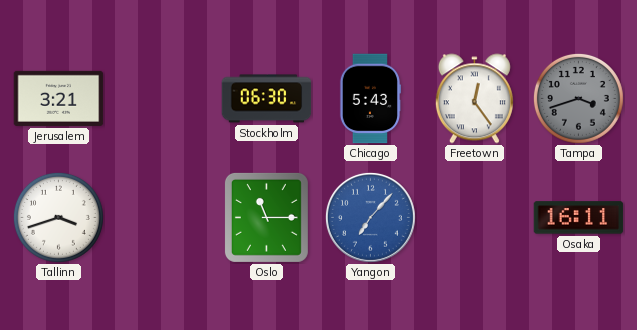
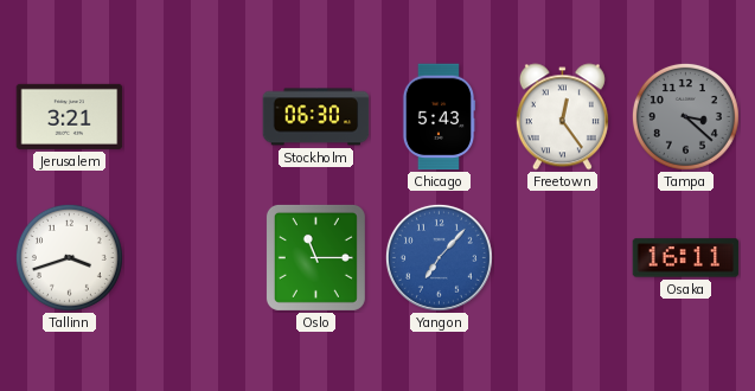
Tampa: 3:42 -> 3:22
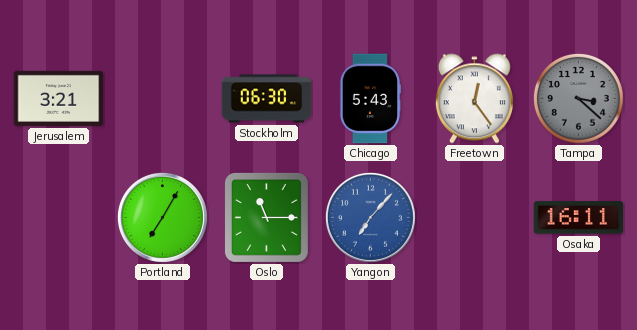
Tallinn: 3:42 -> none
Portland: none -> 7:05
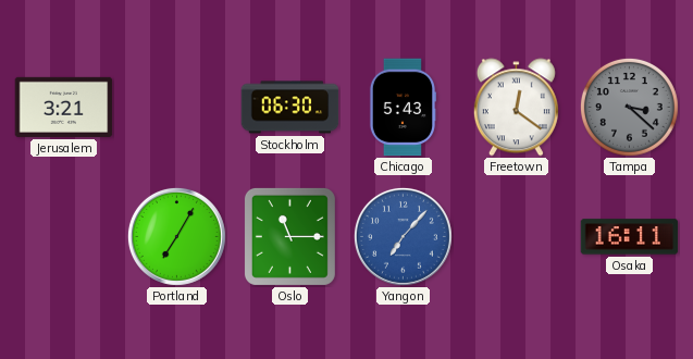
Freetown: 12:24 -> 12:21
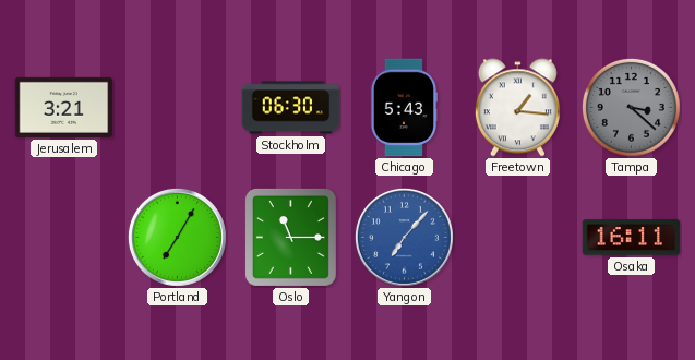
Freetown: 12:21 -> 1:16
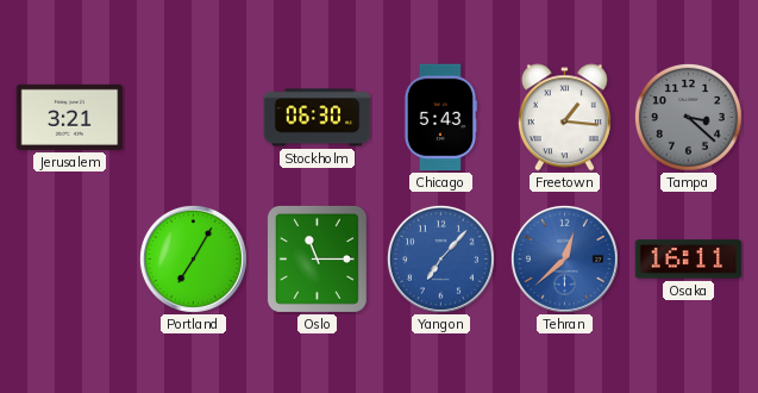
Tehran: none -> 12:38
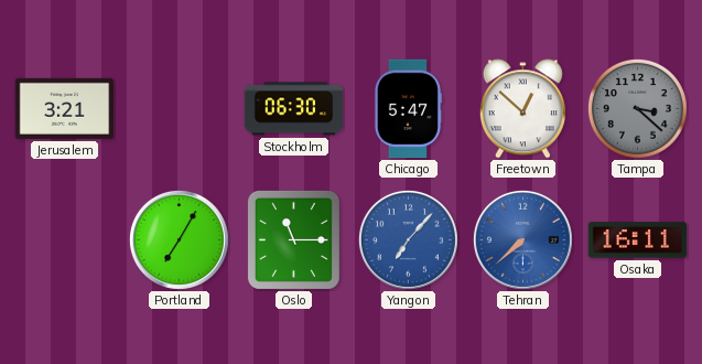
Chicago: 5:43 -> 5:47
Freetown: 1:16 -> 12:52
Tehran: 12:38 -> 7:38
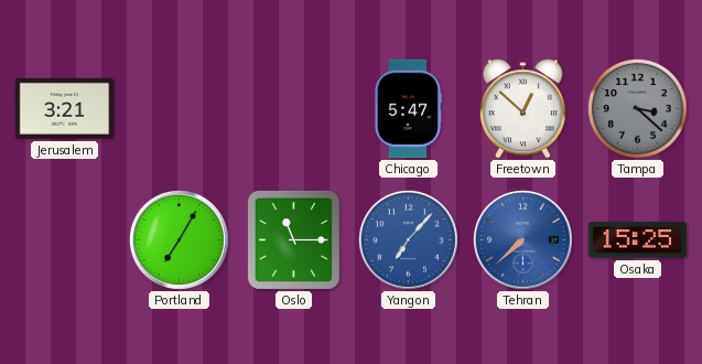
Stockholm: 06:30 -> none
Osaka: 16:11 -> 15:25
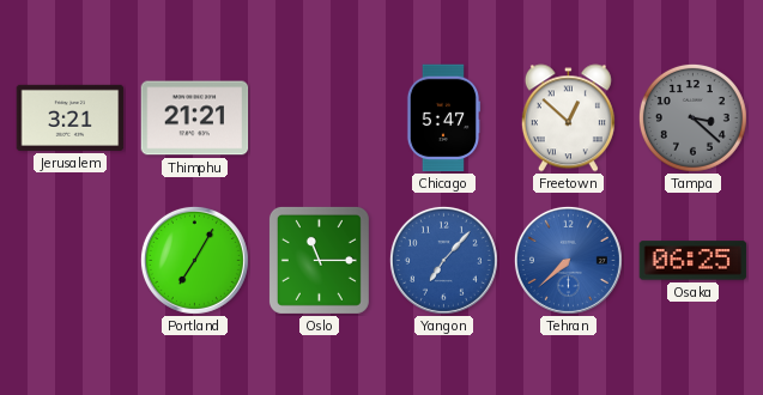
Thimphu: none -> 21:21
Osaka: 15:25 -> 06:25
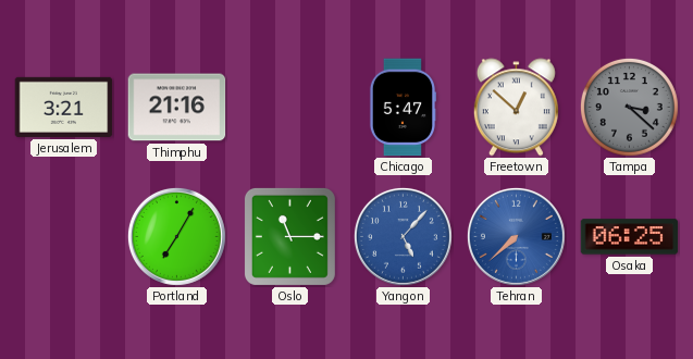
Thimphu: 21:21 -> 21:16
Yangon: 7:07 -> 5:07
